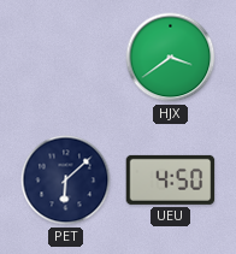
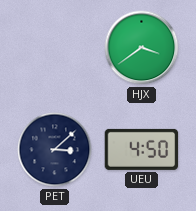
PET: 6:08 -> 3:08
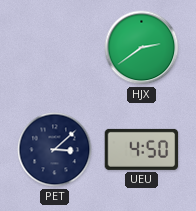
HJX: 3:39 -> 2:39
